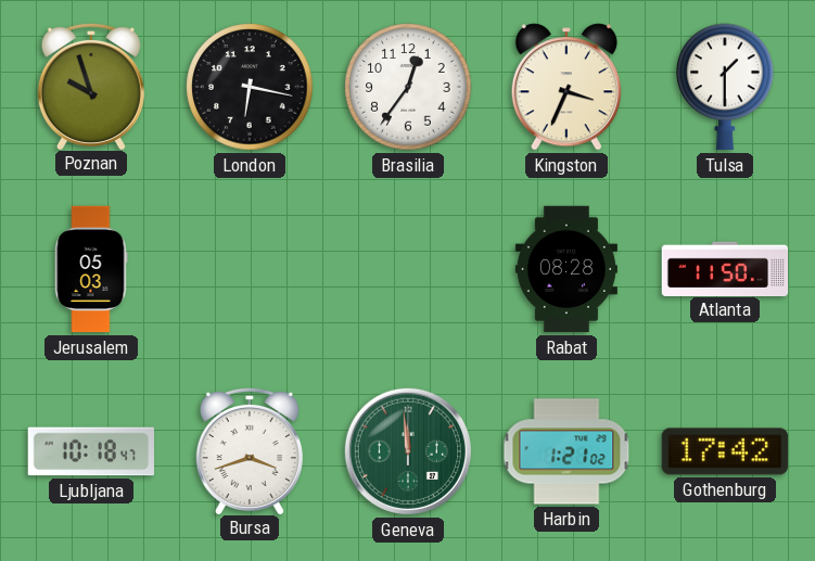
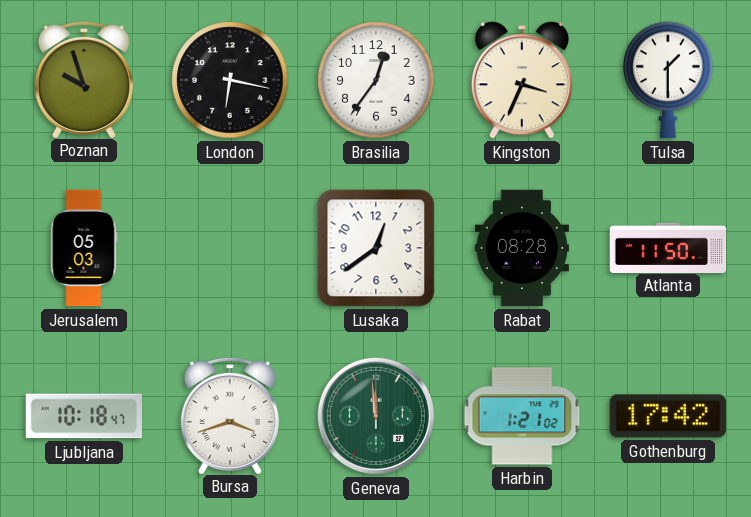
Lusaka: none -> 12:39
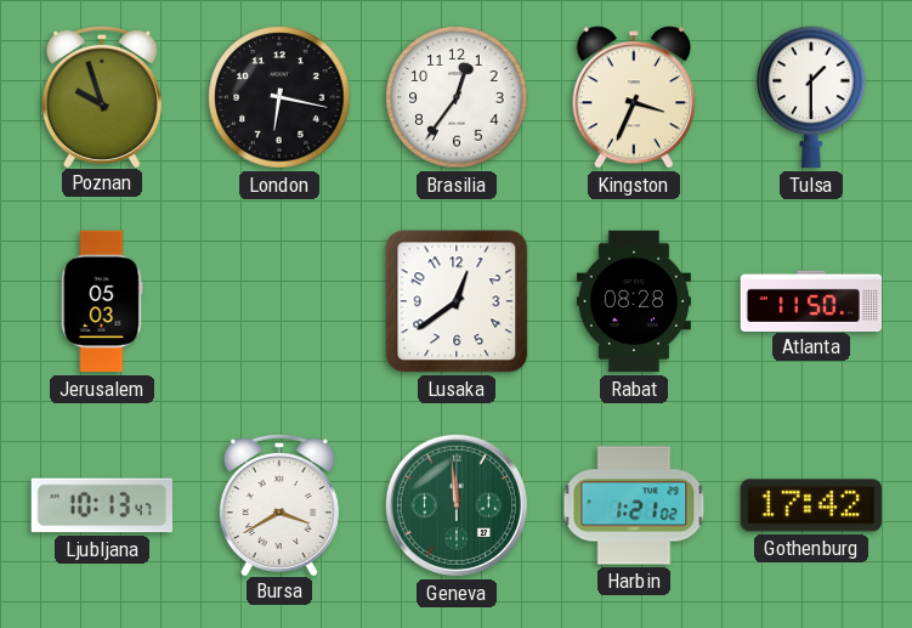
Ljubljana: 10:18 -> 10:13
Bursa: 3:42 -> 3:40
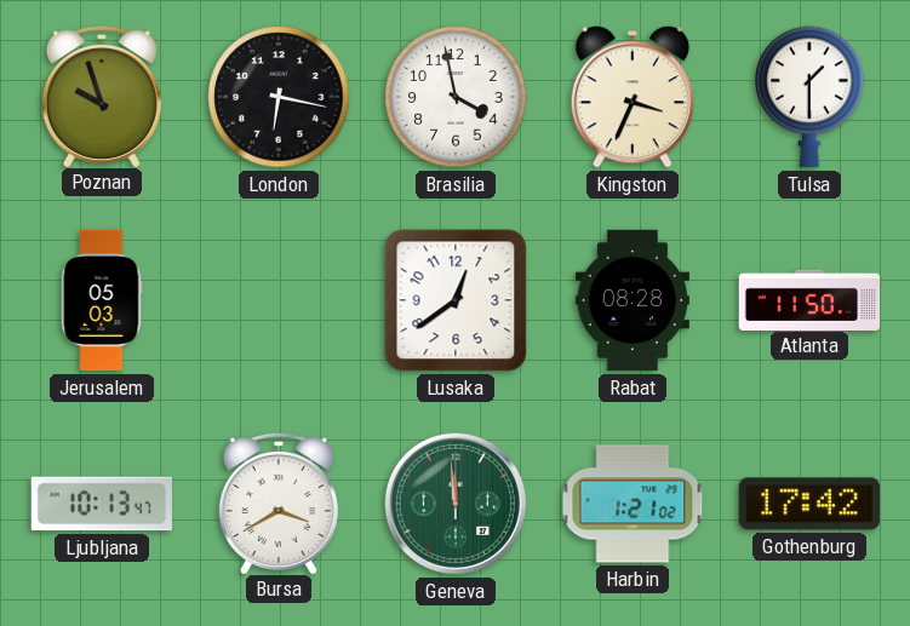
Brasilia: 12:36 -> 3:58
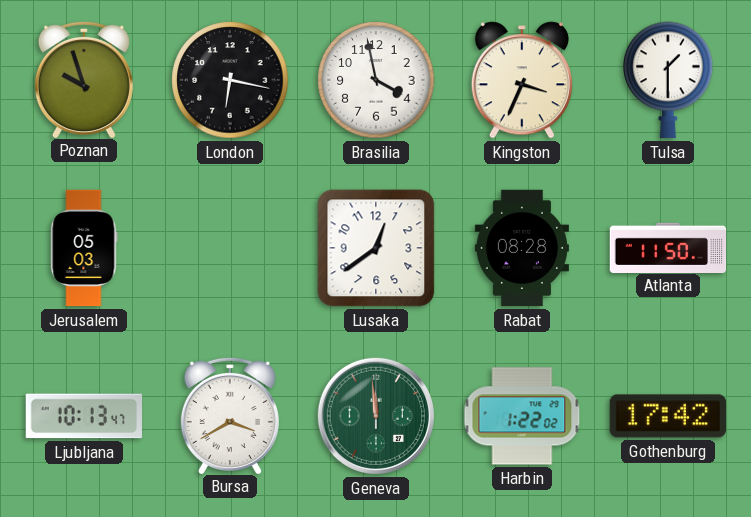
Harbin: 1:21 -> 1:22
